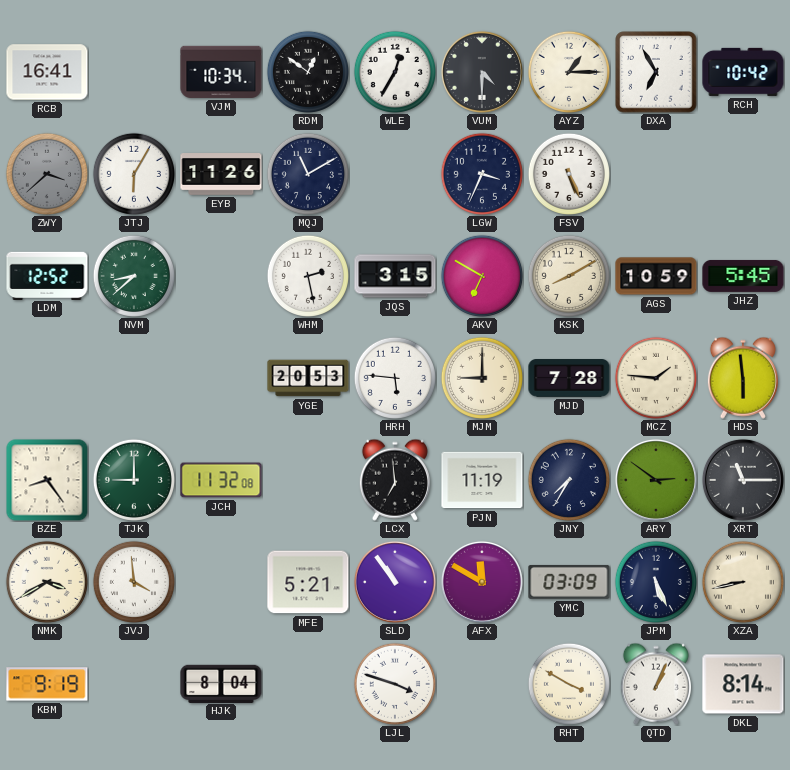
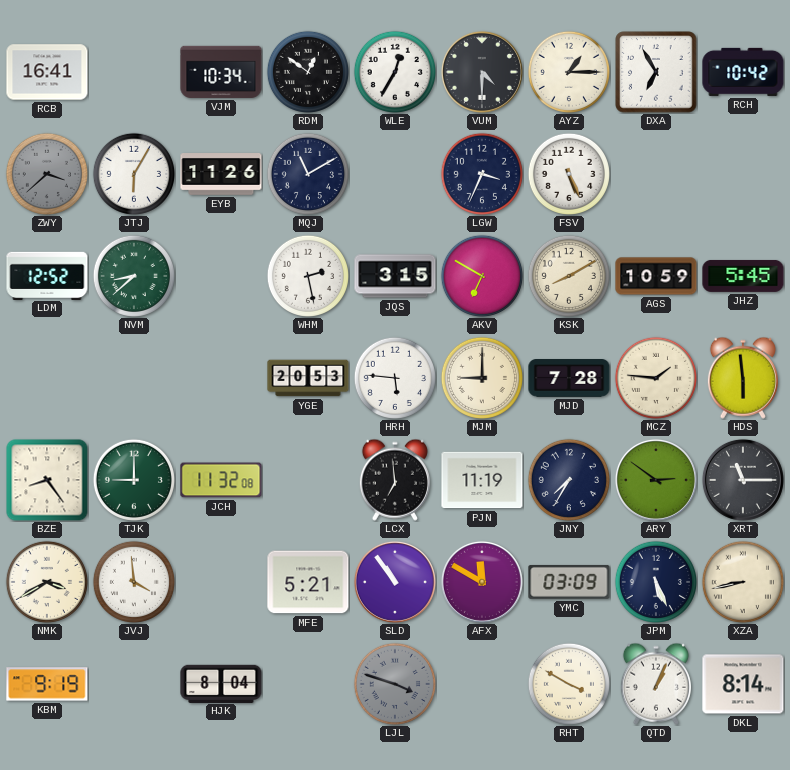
LJL dial: white -> grey
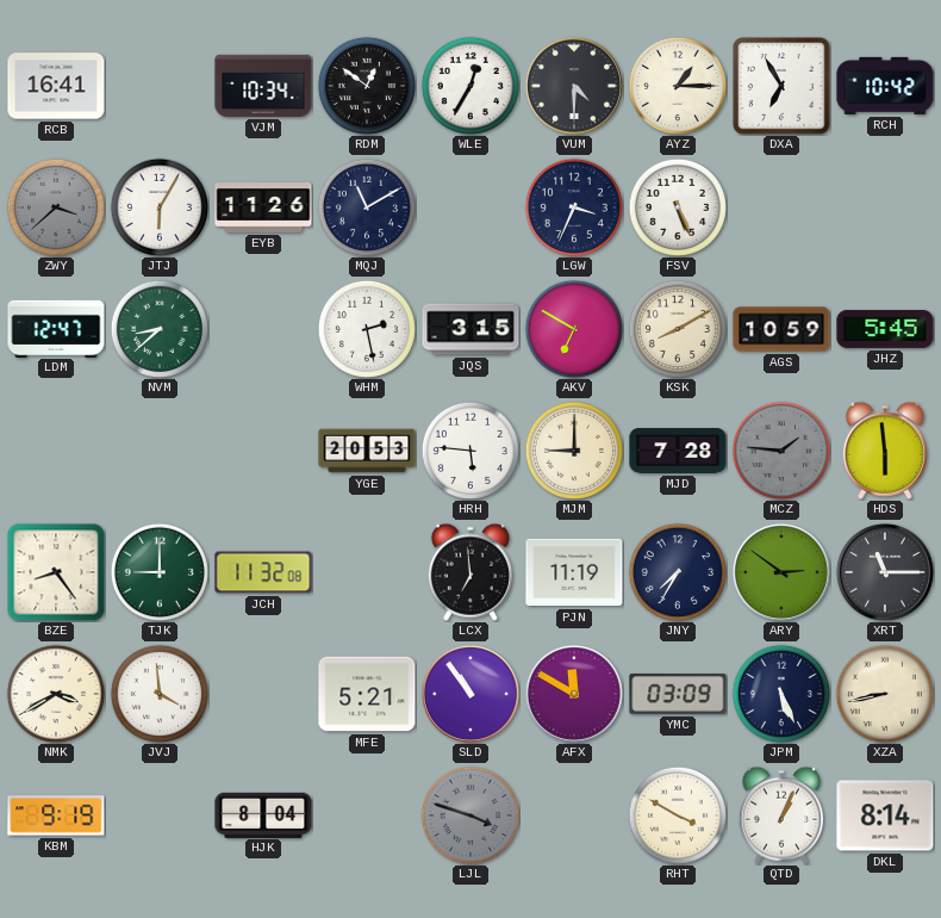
LDM: 12:52 -> 12:47
MCZ dial: cream -> grey
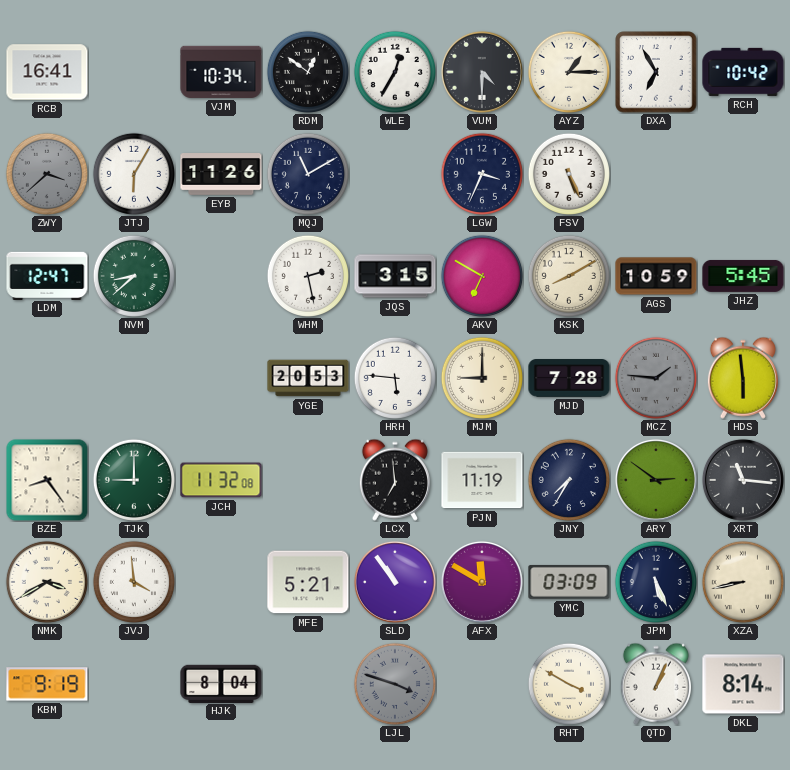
XRT: 11:15 -> 11:16
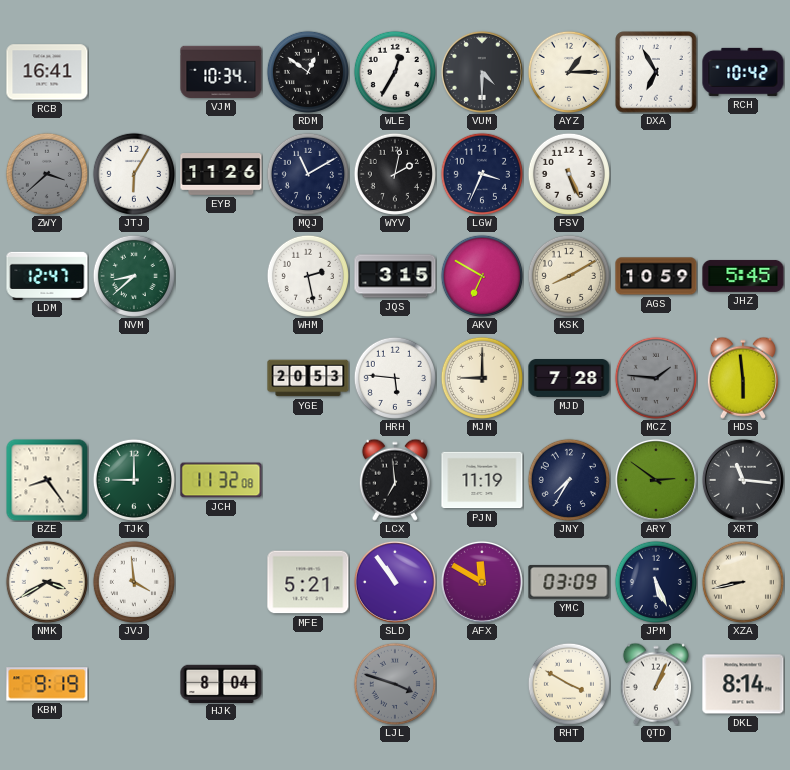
WYV: none -> 2:02
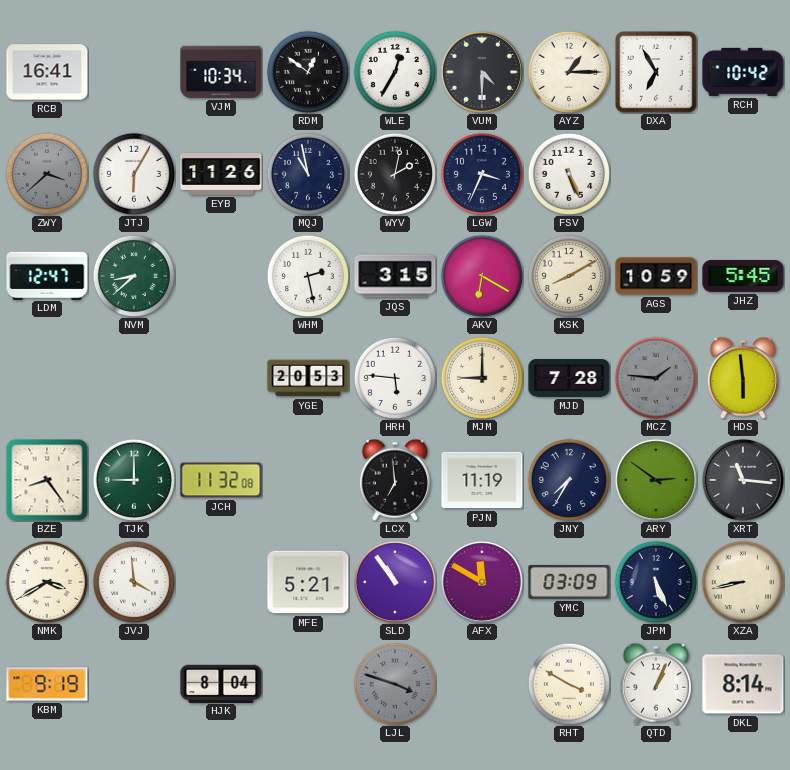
MQJ: 11:10 -> 10:58
AKV: 6:50 -> 6:20
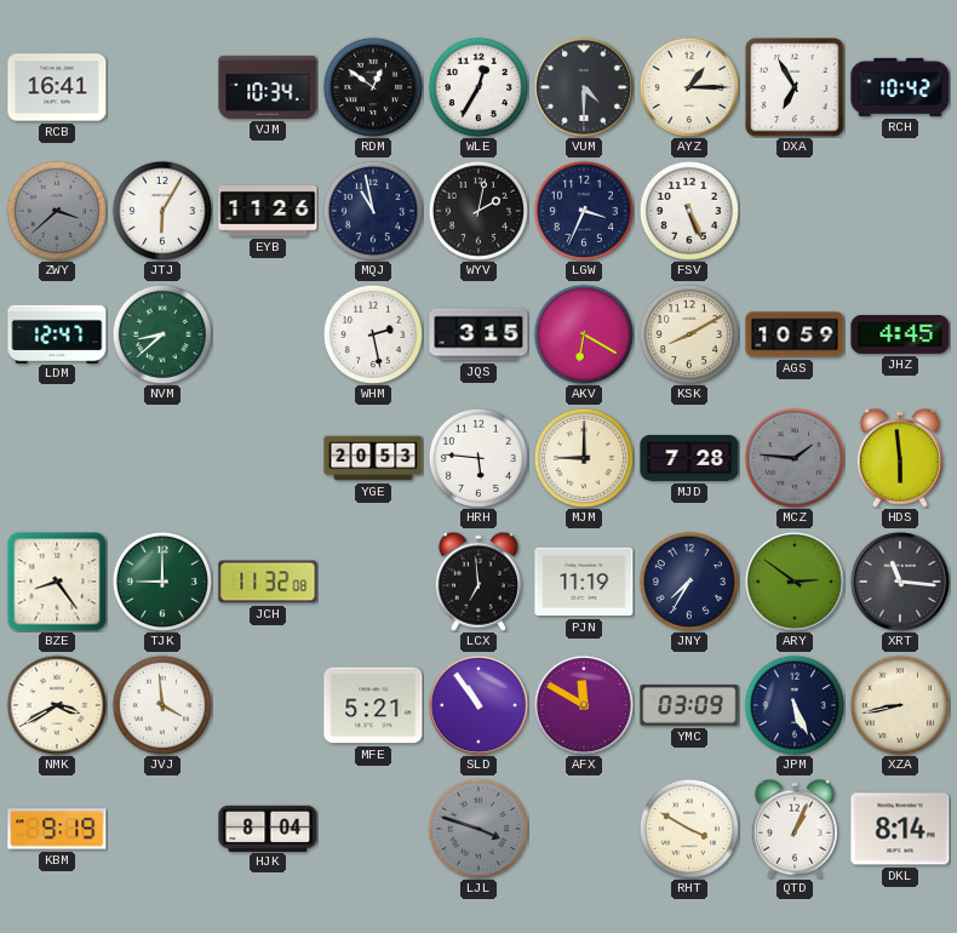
JHZ: 5:45 -> 4:45
